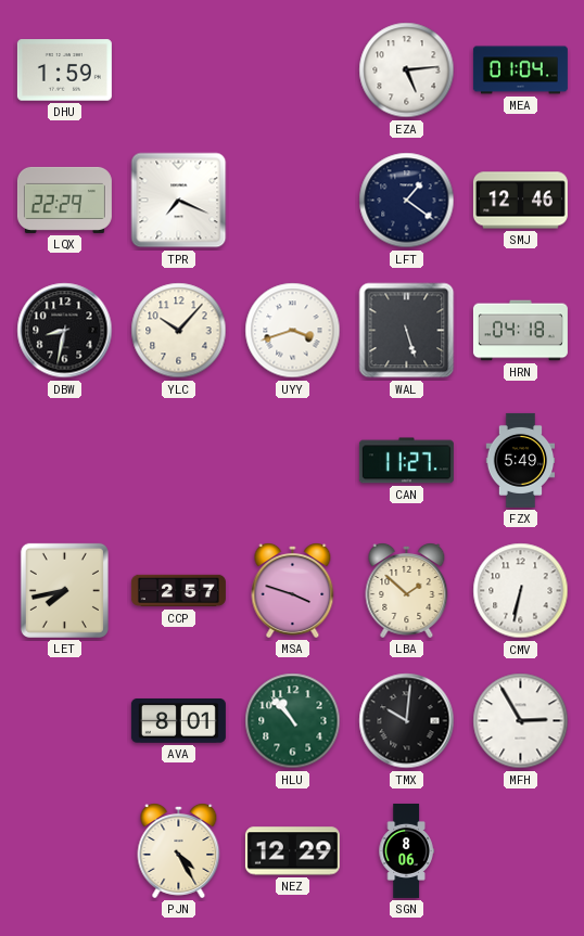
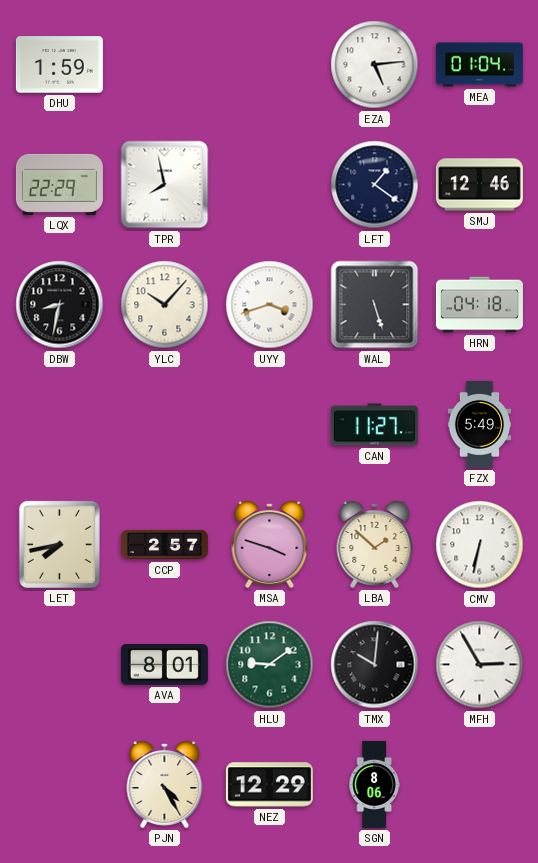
TPR: 7:19 -> 7:58
HLU: 10:53 -> 9:09
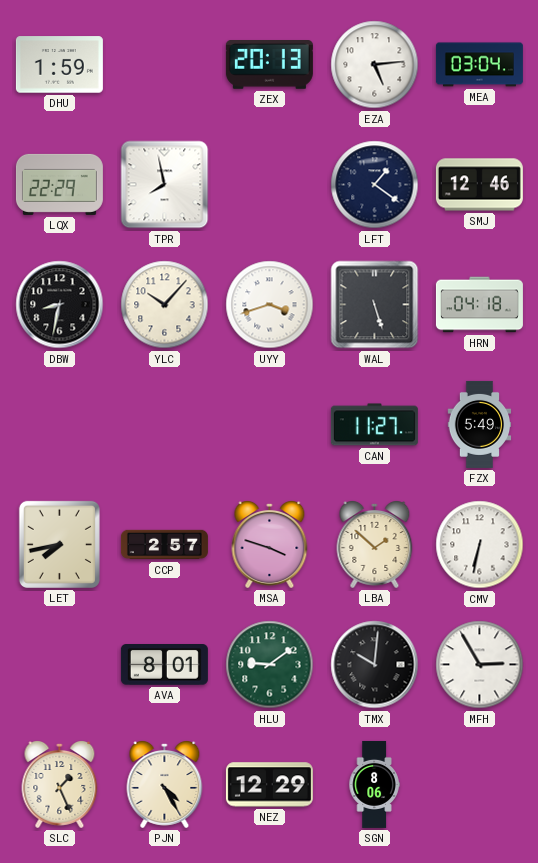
ZEX: none -> 20:13
MEA: 01:04 -> 03:04
SLC: none -> 1:26
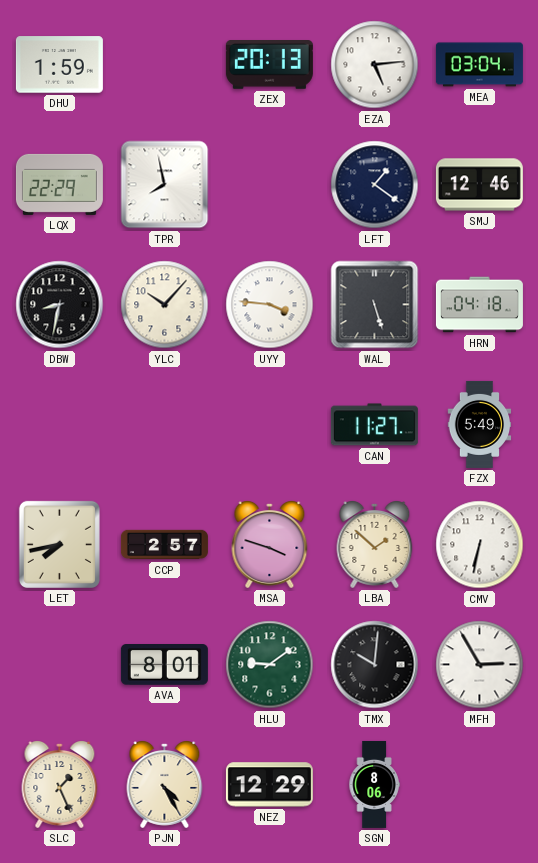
UYY: 3:42 -> 3:46
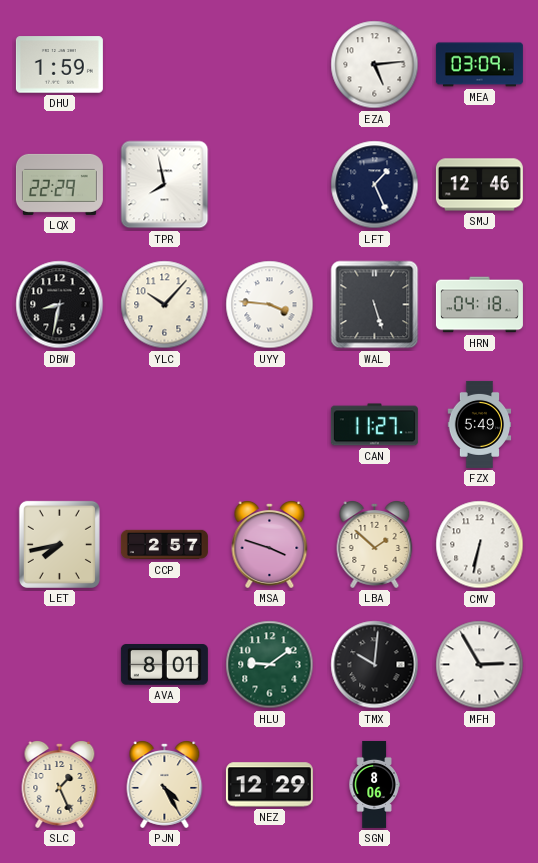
ZEX: 20:13 -> none
MEA: 03:04 -> 03:09
LFT: 1:21 -> 1:26
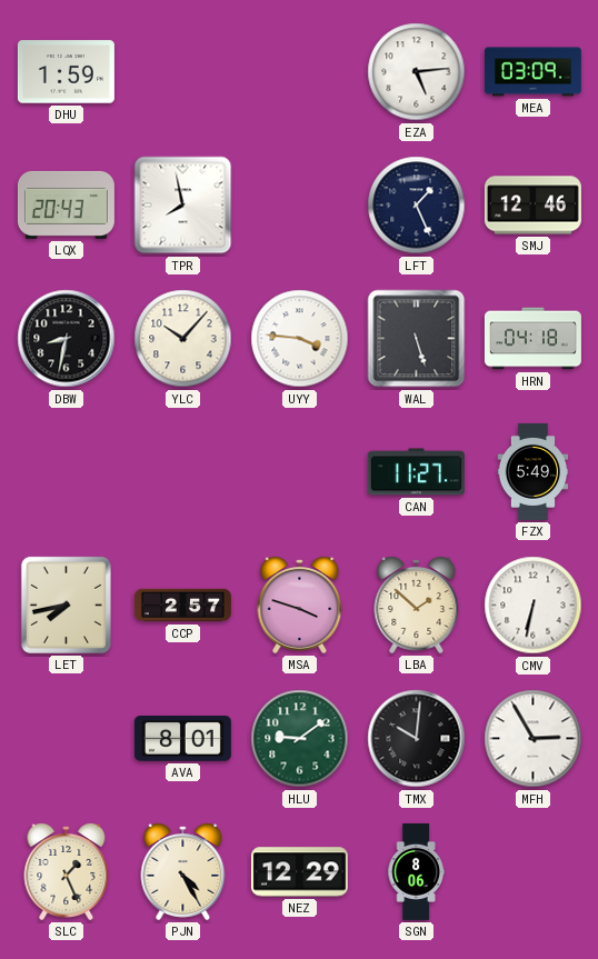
LQX: 22:29 -> 20:43
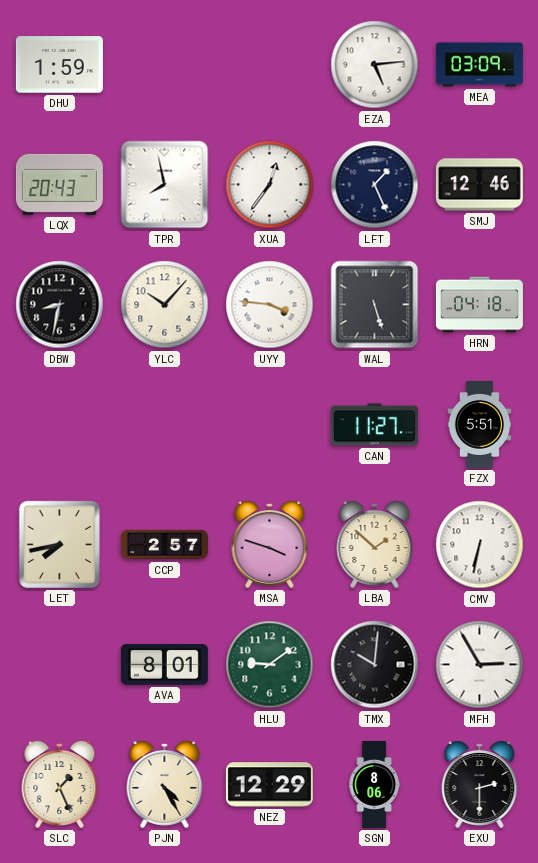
XUA: none -> 12:36
FZX: 5:49 -> 5:51
EXU: none -> 2:30
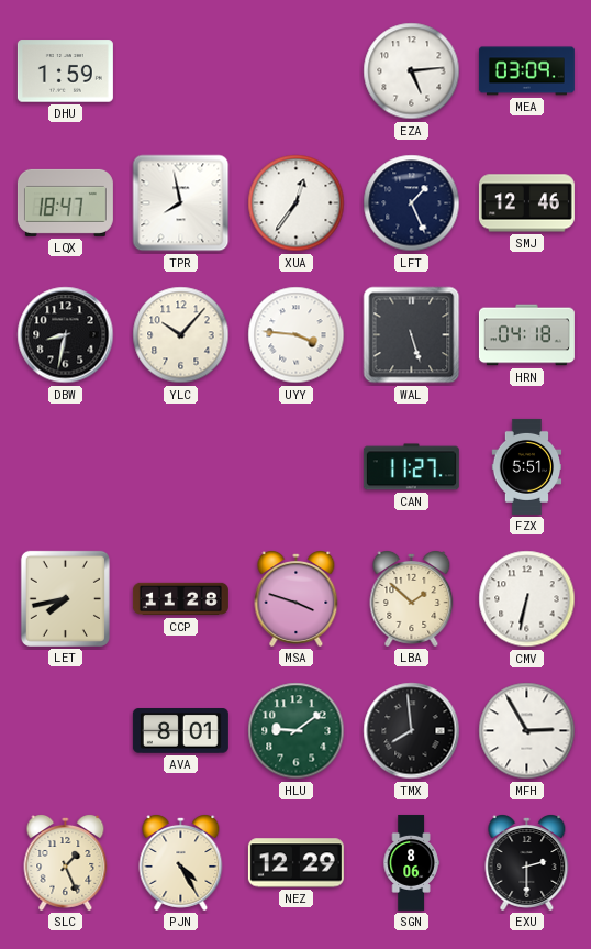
LQX: 20:43 -> 18:47
CCP: 2:57 -> 11:28
TMX: 10:01 -> 7:59
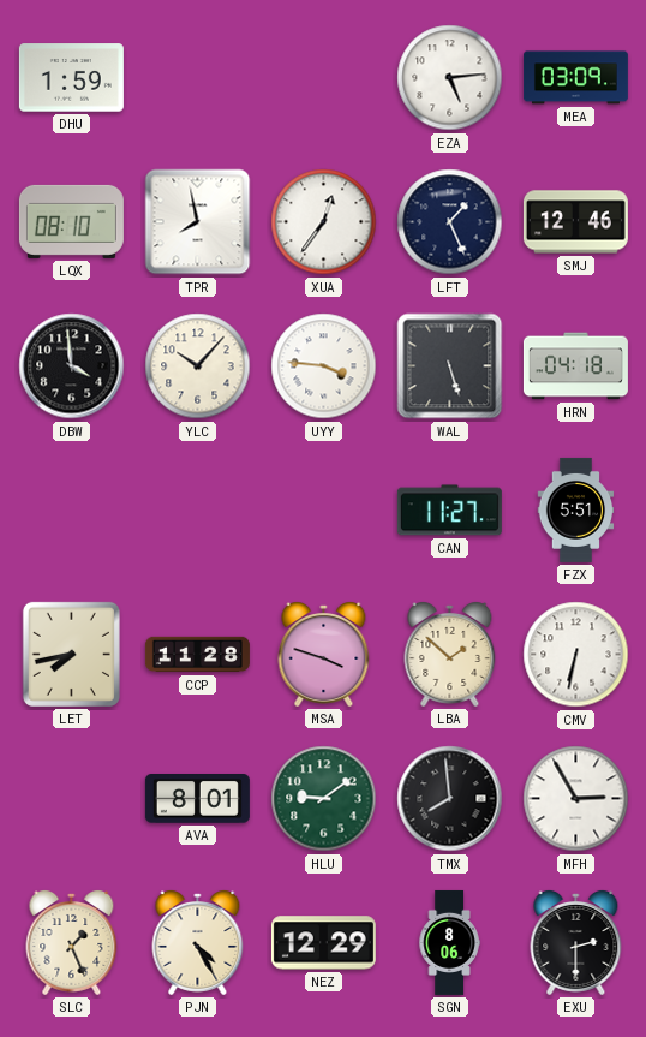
LQX: 18:47 -> 08:10
DBW: 8:32 -> 3:59
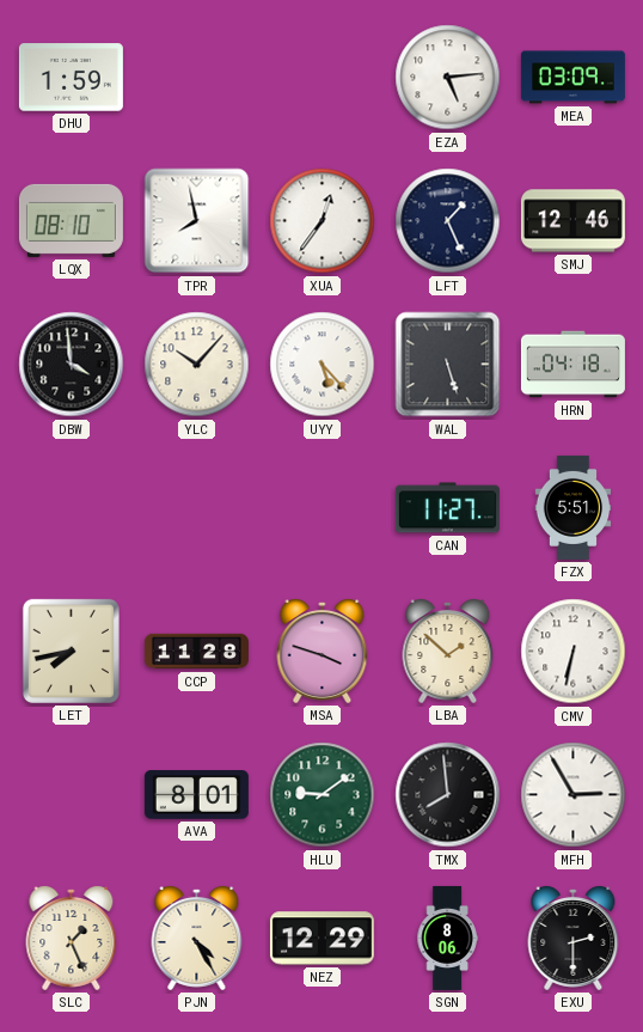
UYY: 3:46 -> 5:23
